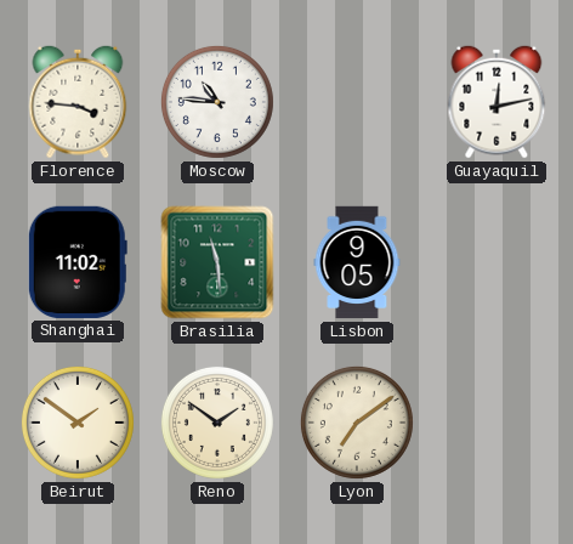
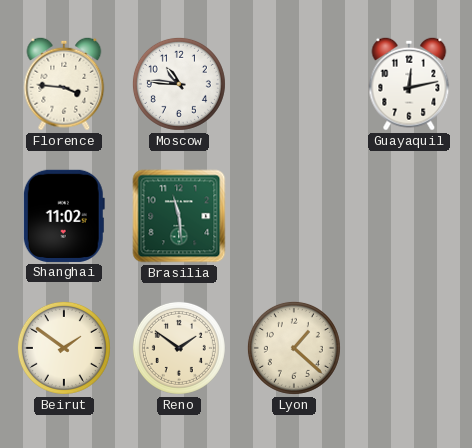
Lisbon: 9:05 -> none
Lyon: 7:09 -> 1:22
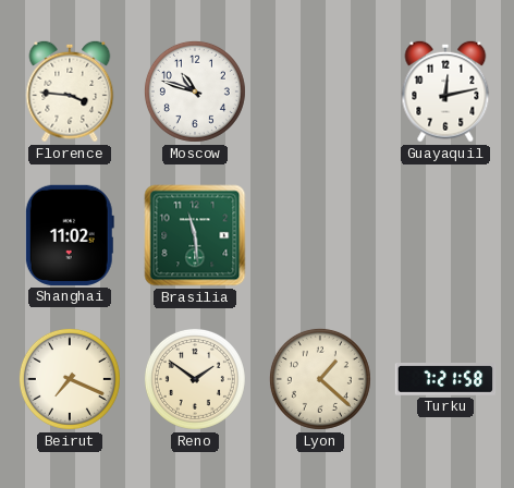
Moscow: 10:46 -> 10:48
Beirut: 1:51 -> 7:19
Turku: none -> 7:21
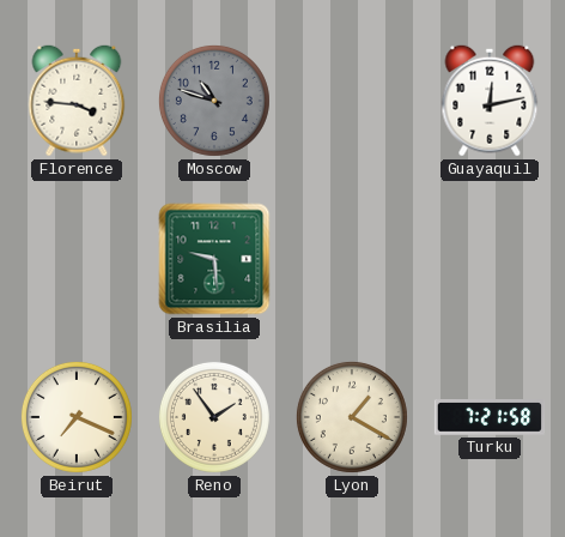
Moscow dial: white -> grey
Shanghai: 11:02 -> none
Brasilia: 11:29 -> 9:29
Reno: 1:51 -> 1:54
Lyon: 1:22 -> 1:20
